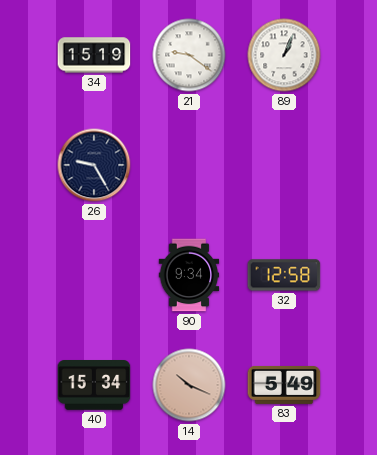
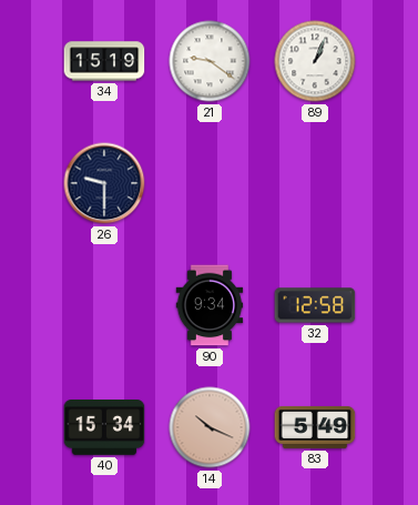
26: 9:25 -> 9:30
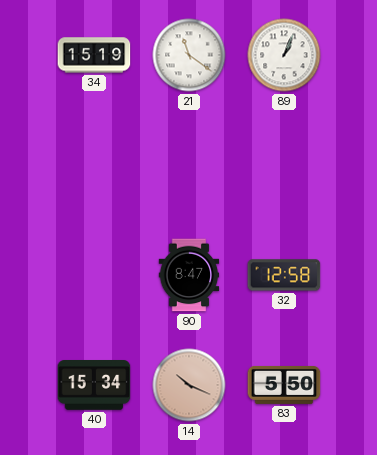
21: 9:21 -> 11:21
26: 9:30 -> none
90: 9:34 -> 8:47
83: 5:49 -> 5:50
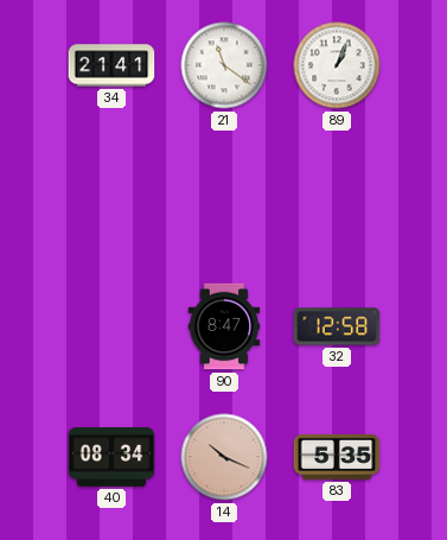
34: 15:19 -> 21:41
40: 15:34 -> 08:34
83: 5:50 -> 5:35
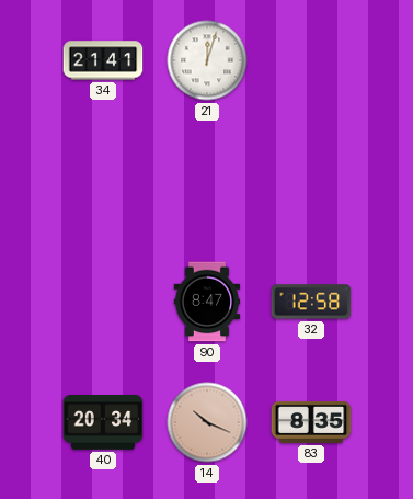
21: 11:21 -> 12:03
89: 1:04 -> none
40: 08:34 -> 20:34
83: 5:35 -> 8:35
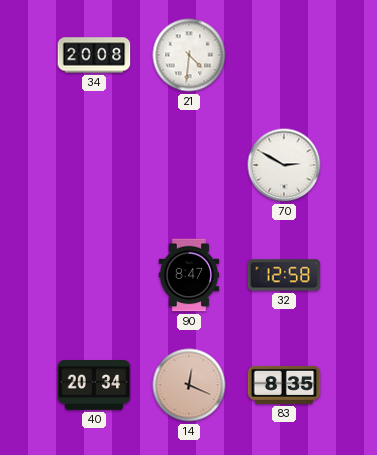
34: 21:41 -> 20:08
21: 12:03 -> 4:31
70: none -> 2:50
14: 10:19 -> 12:19
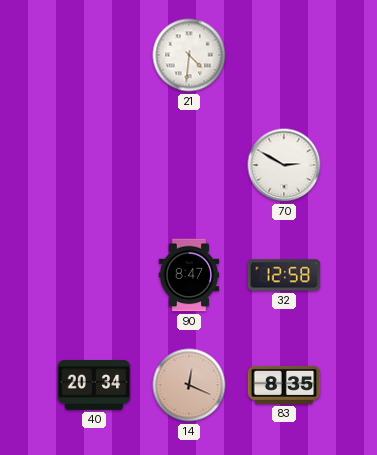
34: 20:08 -> none
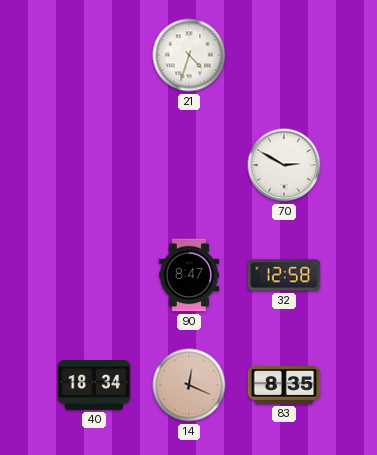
21: 4:31 -> 4:33
40: 20:34 -> 18:34
